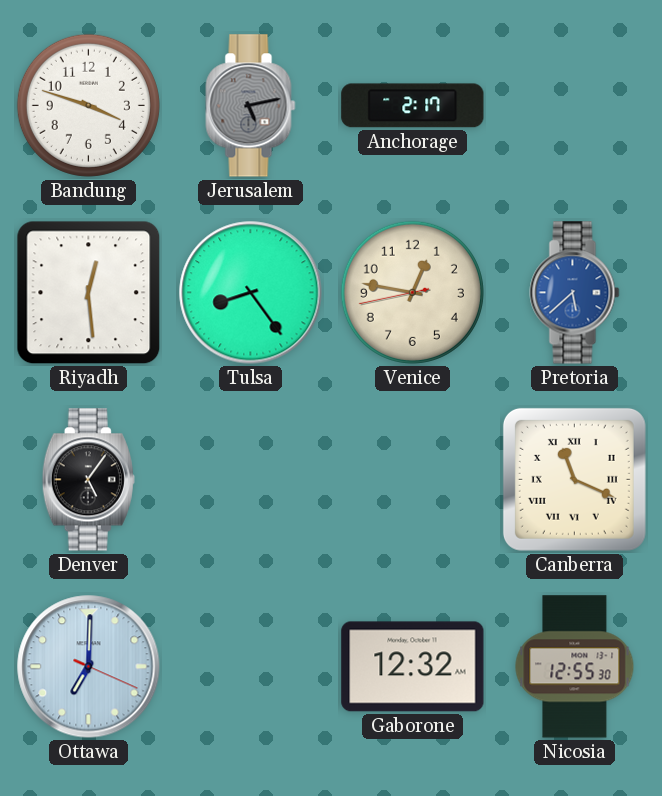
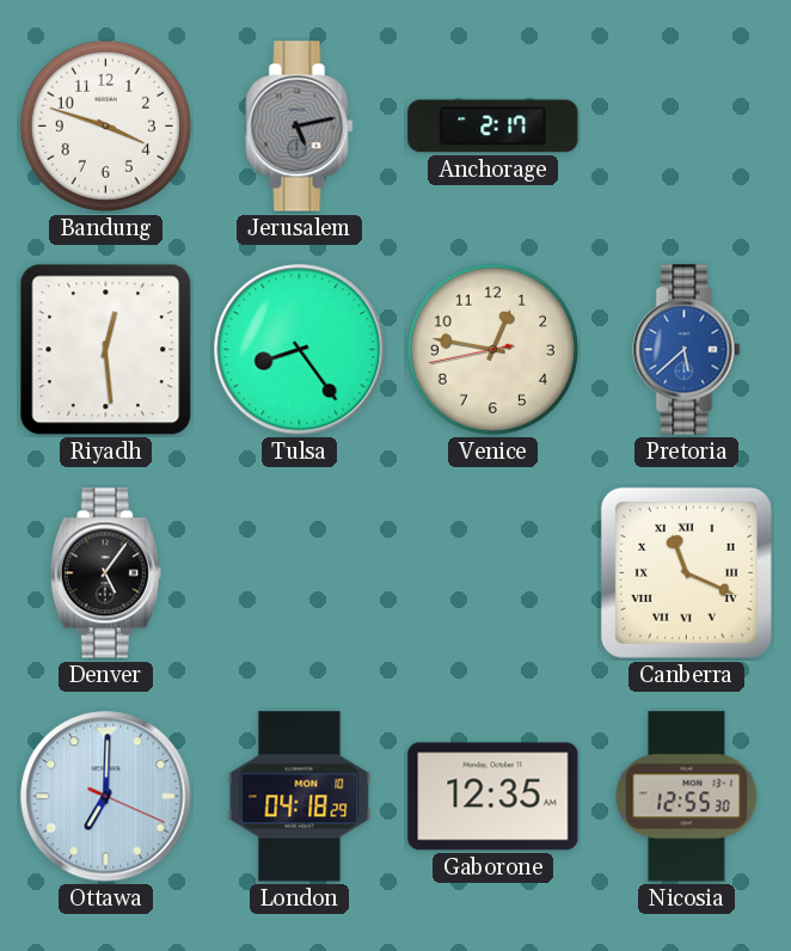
London: none -> 04:18
Gaborone: 12:32 -> 12:35
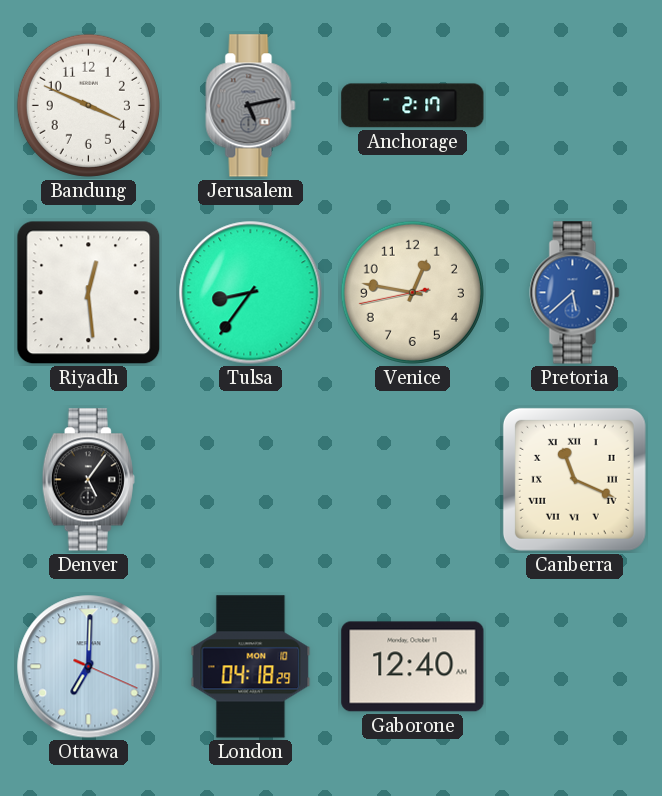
Bandung: 3:48 -> 3:49
Tulsa: 8:24 -> 8:36
Gaborone: 12:35 -> 12:40
Nicosia: 12:55 -> none
